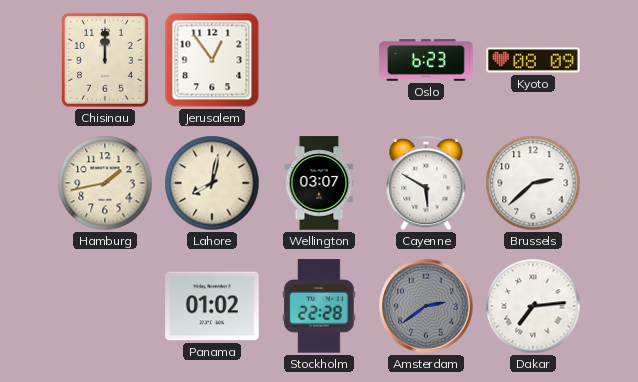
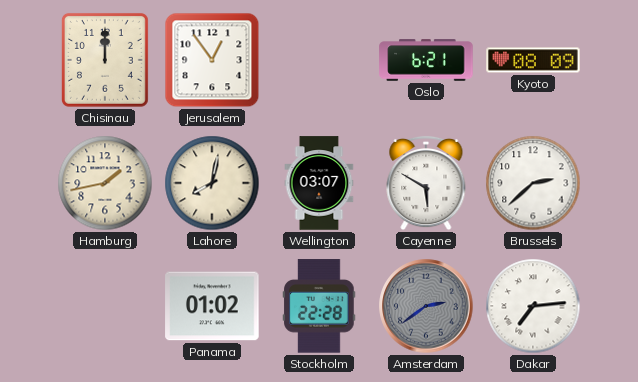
Oslo: 6:23 -> 6:21
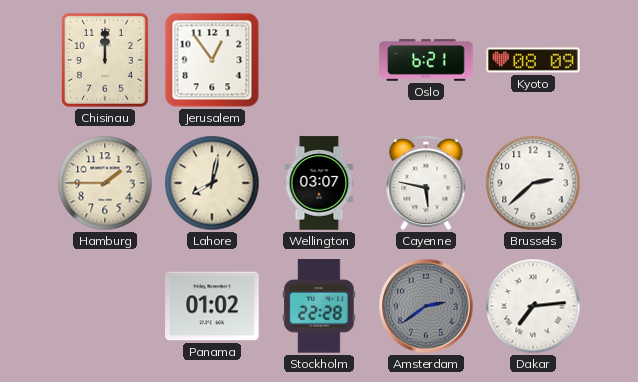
Hamburg: 1:43 -> 1:45
Cayenne: 5:50 -> 5:47
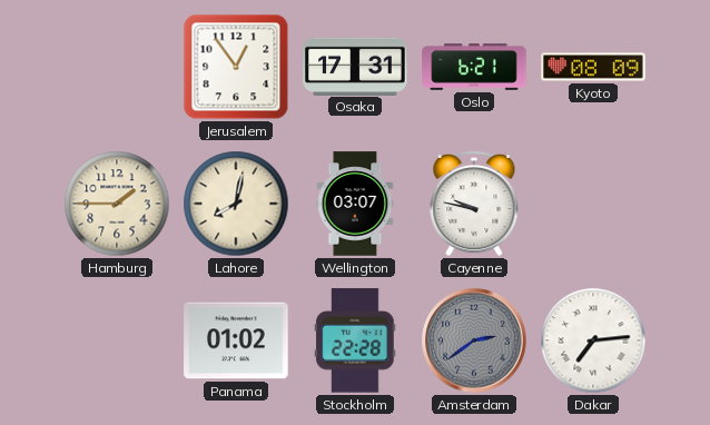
Chisinau: 12:00 -> none
Osaka: none -> 17:31
Cayenne: 5:47 -> 9:47
Brussels: 2:38 -> none
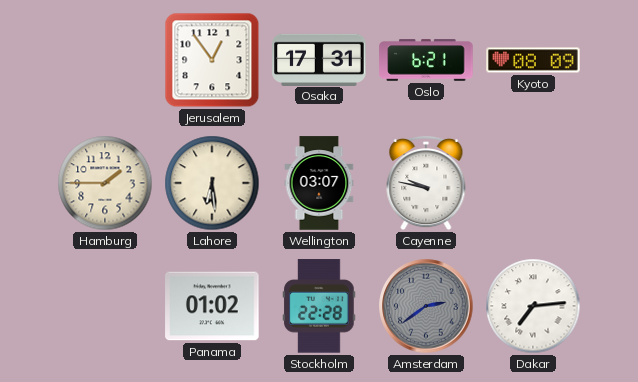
Lahore: 8:02 -> 6:29
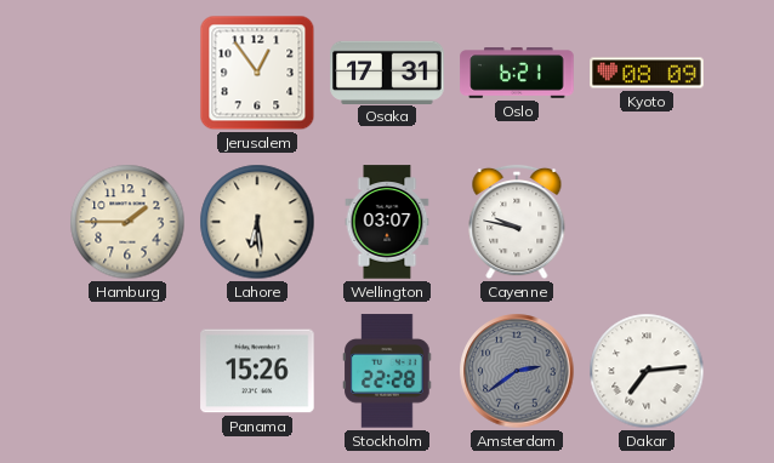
Panama: 01:02 -> 15:26
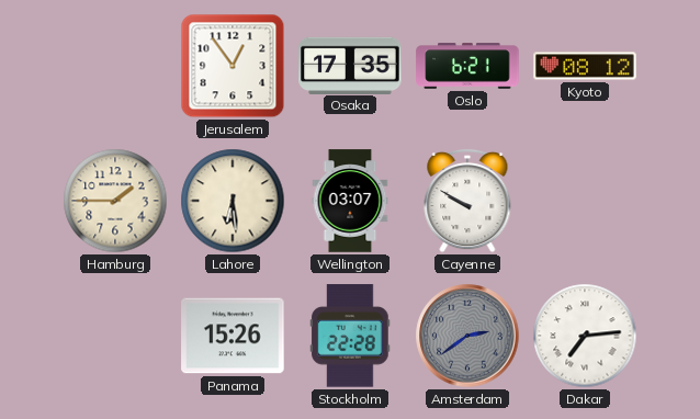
Osaka: 17:31 -> 17:35
Kyoto: 08:09 -> 08:12
Cayenne: 9:47 -> 9:50
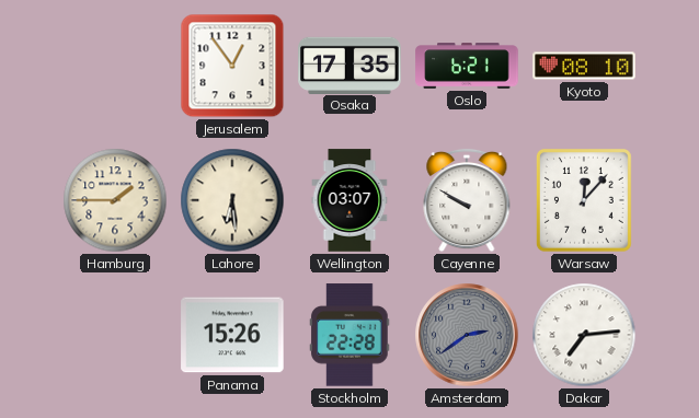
Kyoto: 08:12 -> 08:10
Warsaw: none -> 12:07
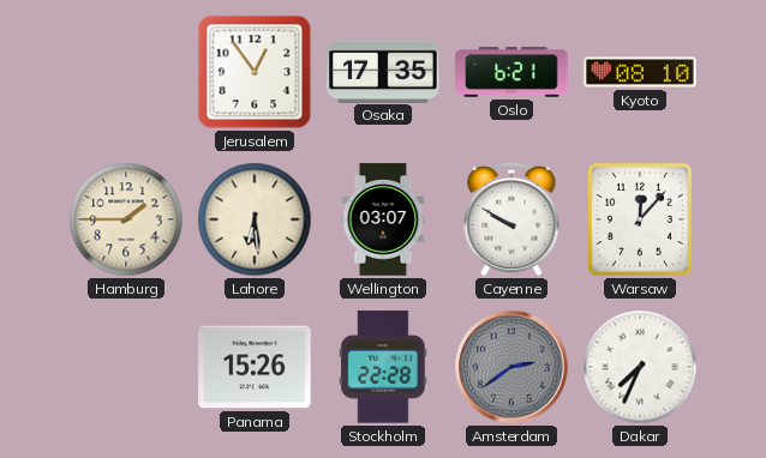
Dakar: 7:14 -> 7:34
